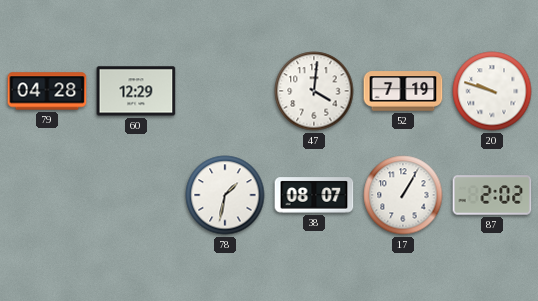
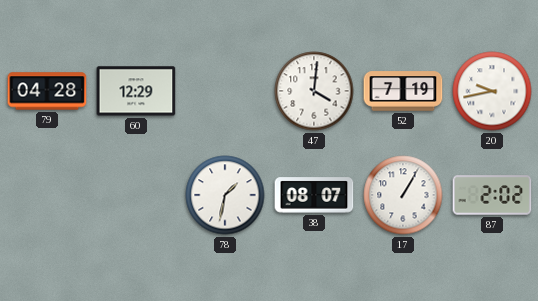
20: 9:48 -> 9:43
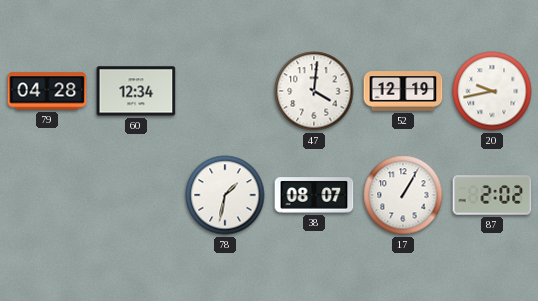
60: 12:29 -> 12:34
52: 7:19 -> 12:19
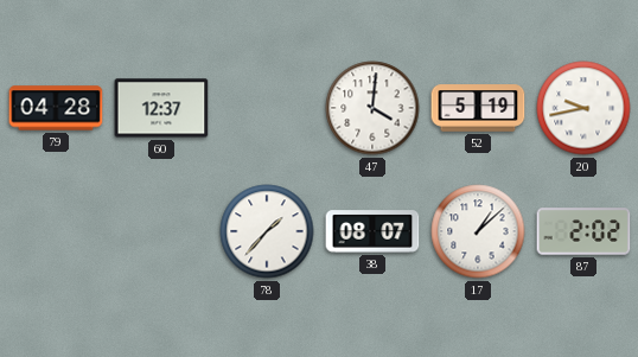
60: 12:34 -> 12:37
52: 12:19 -> 5:19
78: 1:32 -> 1:37
17: 1:05 -> 1:08
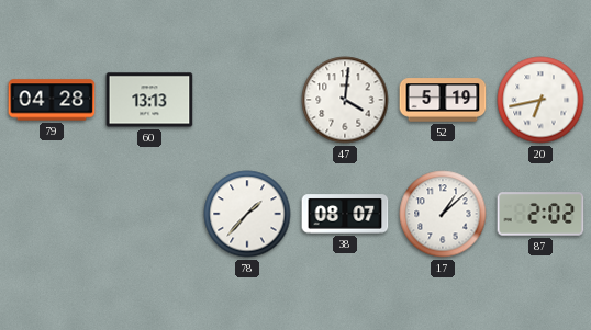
60: 12:37 -> 13:13
20: 9:43 -> 6:43
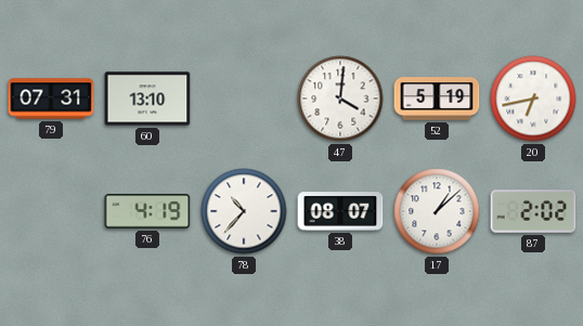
79: 04:28 -> 07:31
60: 13:13 -> 13:10
76: none -> 4:19
78: 1:37 -> 10:37
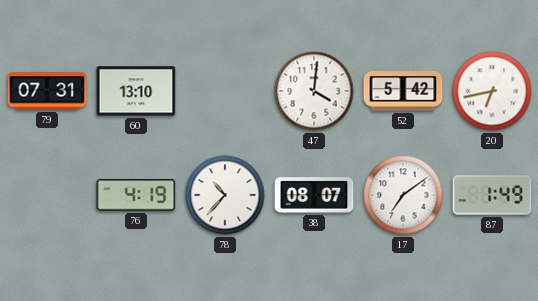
52: 5:19 -> 5:42
17: 1:08 -> 7:09
87: 2:02 -> 1:49
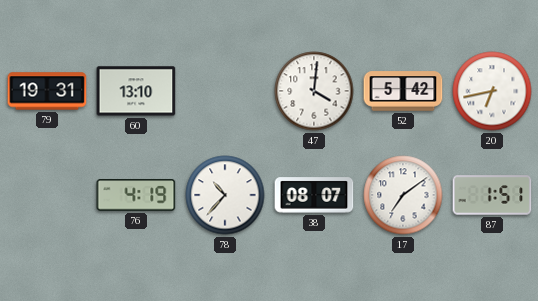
79: 07:31 -> 19:31
87: 1:49 -> 1:51
